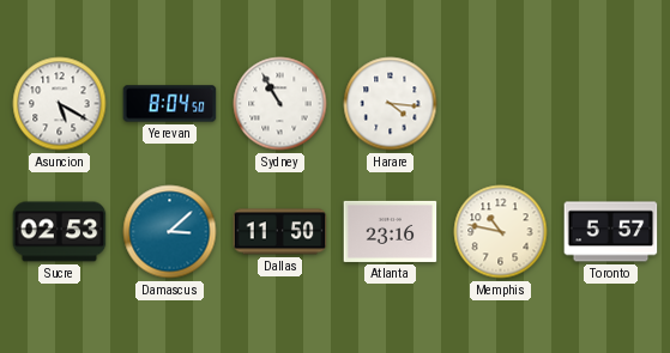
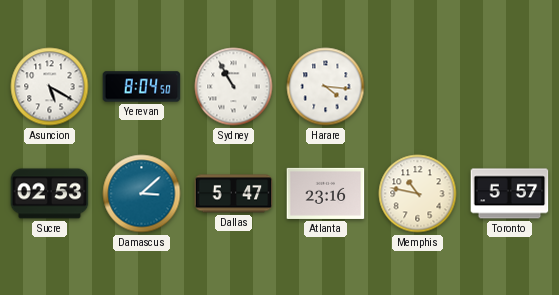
Dallas: 11:50 -> 5:47
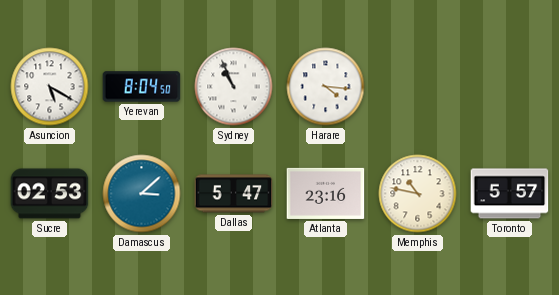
Sydney: 10:55 -> 10:56
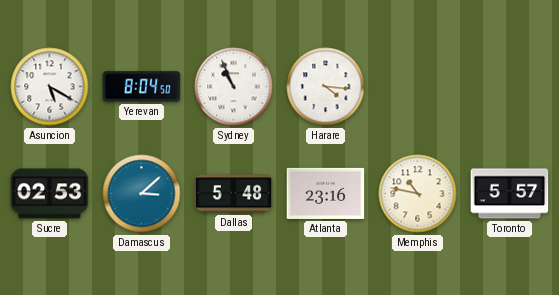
Dallas: 5:47 -> 5:48
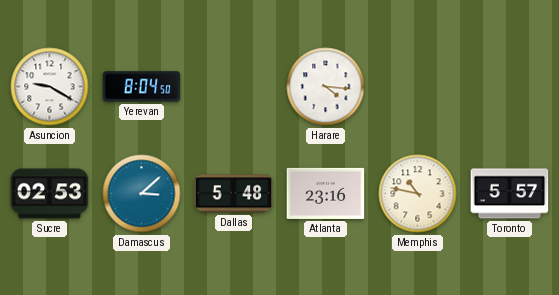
Asuncion: 5:20 -> 9:20
Sydney: 10:56 -> none
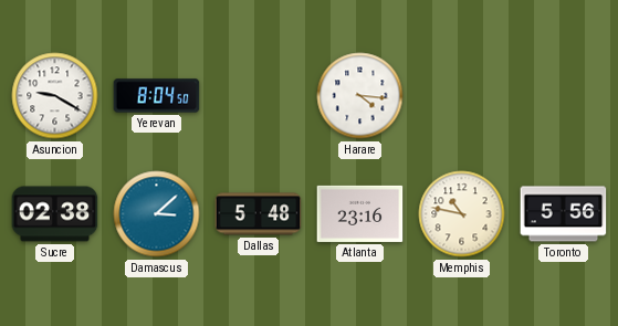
Sucre: 02:53 -> 02:38
Toronto: 5:57 -> 5:56
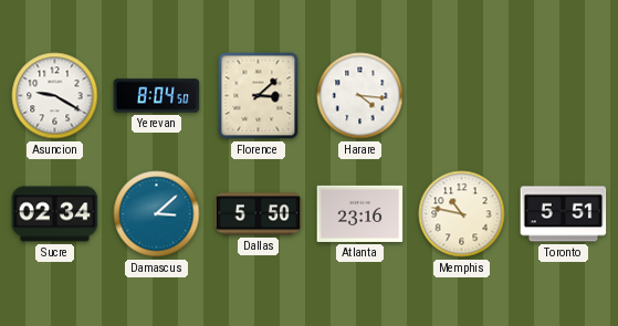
Florence: none -> 3:08
Sucre: 02:38 -> 02:34
Dallas: 5:48 -> 5:50
Toronto: 5:56 -> 5:51
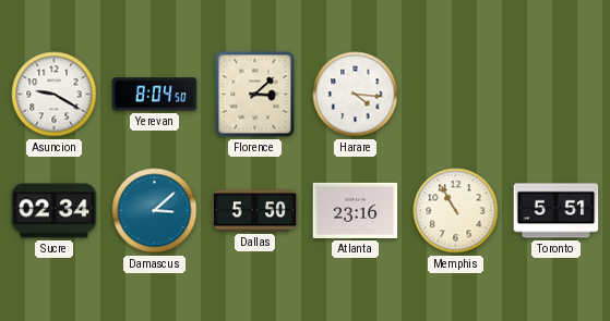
Memphis: 10:47 -> 10:55
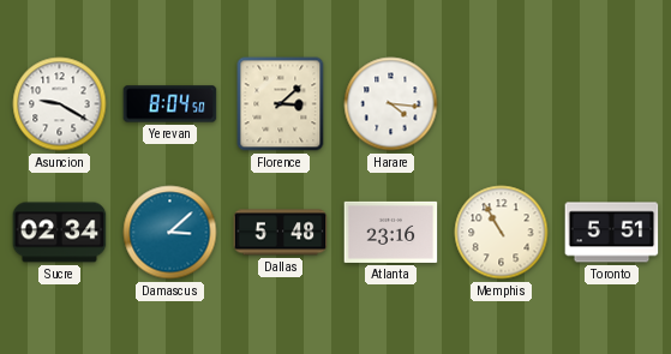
Dallas: 5:50 -> 5:48
